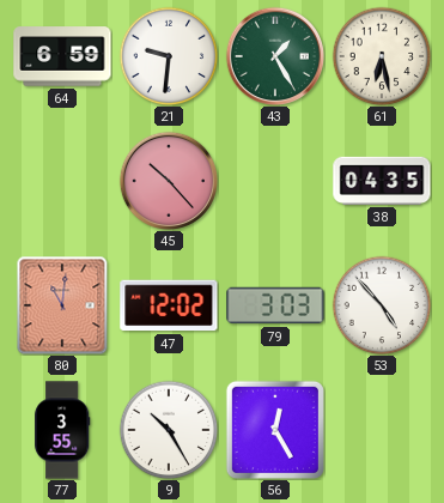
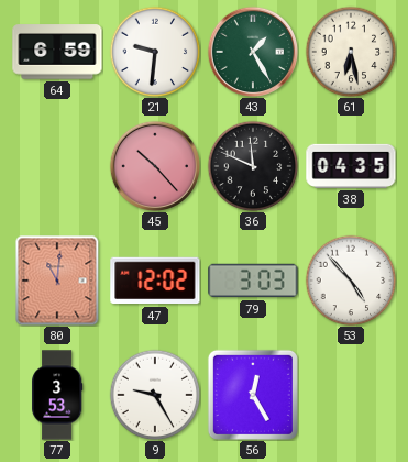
36: none -> 11:49
77: 3:55 -> 3:53
9: 10:25 -> 9:25
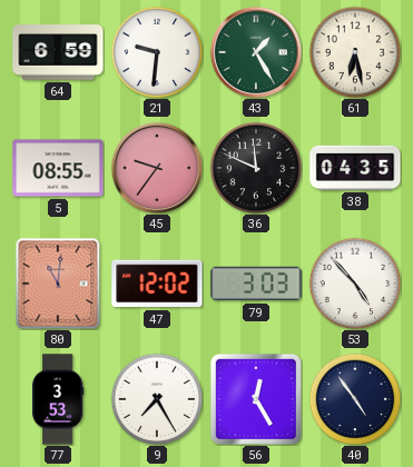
5: none -> 08:55
45: 10:23 -> 9:36
9: 9:25 -> 7:25
40: none -> 4:54
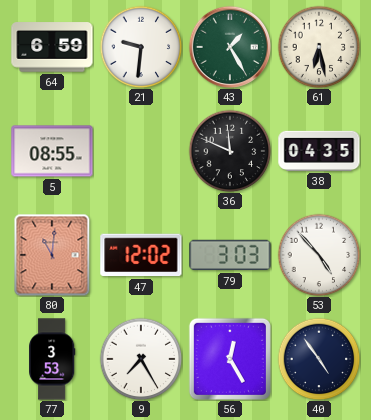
45: 9:36 -> none
